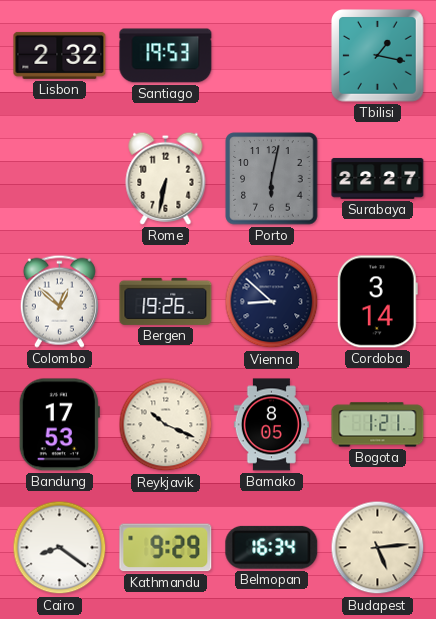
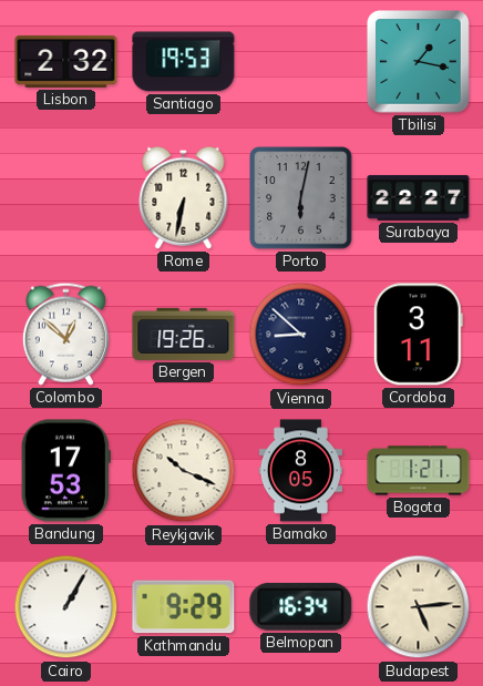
Cordoba: 3:14 -> 3:11
Cairo: 8:21 -> 1:05
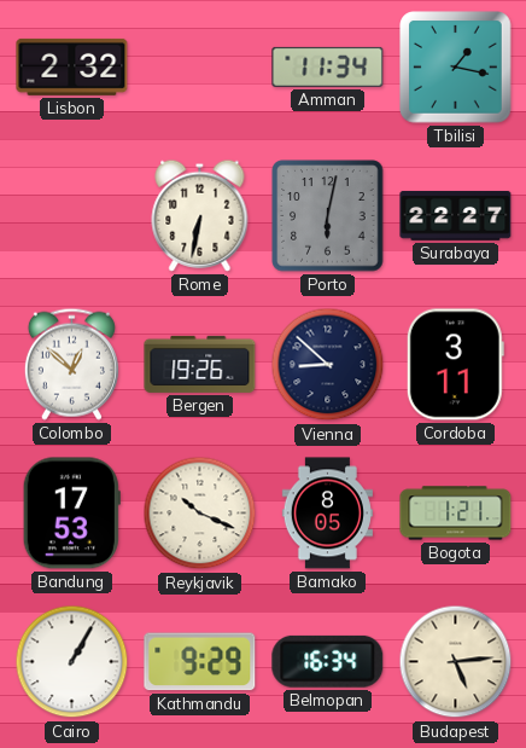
Santiago: 19:53 -> none
Amman: none -> 11:34
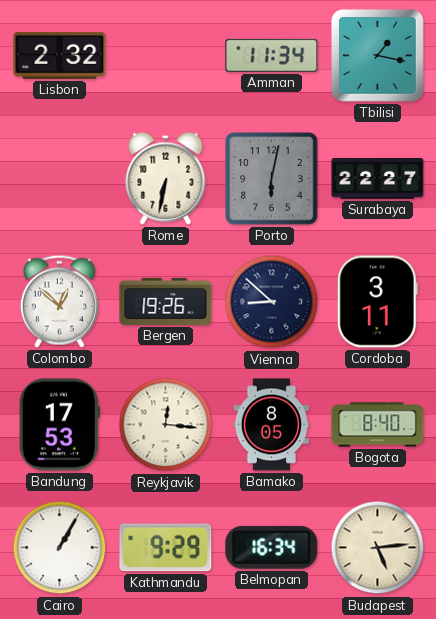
Reykjavik: 10:19 -> 12:16
Bogota: 1:21 -> 8:40
